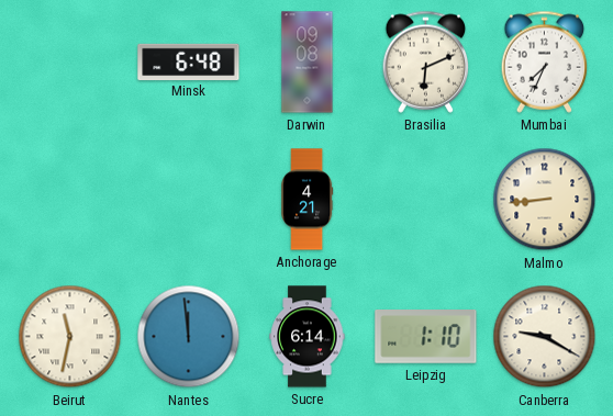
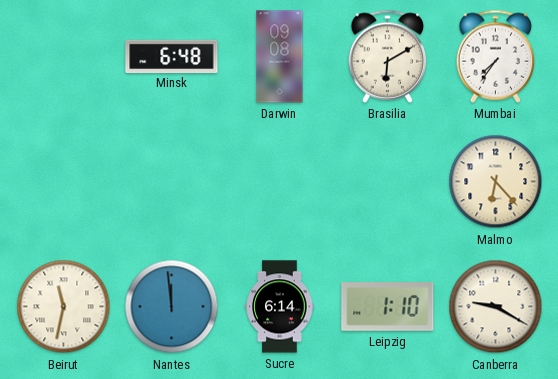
Brasilia: 6:11 -> 6:10
Mumbai: 7:34 -> 7:36
Anchorage: 4:21 -> none
Malmo: 8:44 -> 6:23
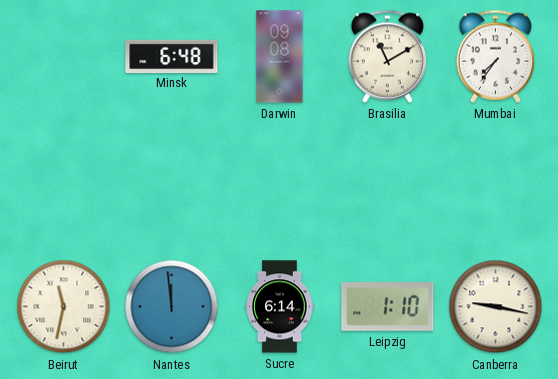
Brasilia: 6:10 -> 11:10
Malmo: 6:23 -> none
Canberra: 9:20 -> 9:17
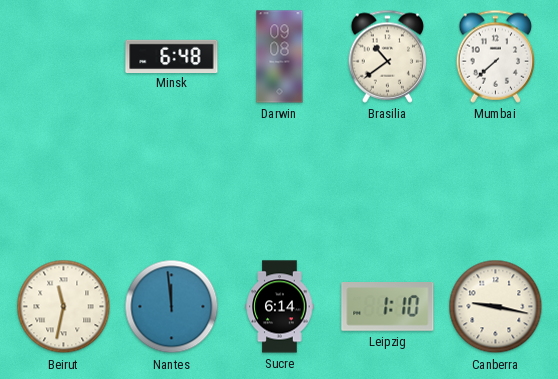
Brasilia: 11:10 -> 10:39
Mumbai: 7:36 -> 7:38
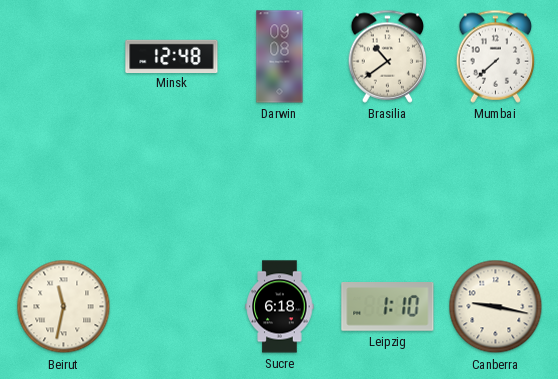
Minsk: 6:48 -> 12:48
Nantes: 11:59 -> none
Sucre: 6:14 -> 6:18
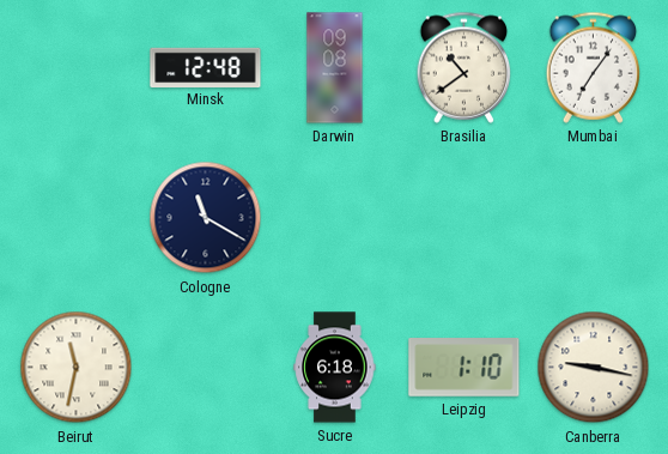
Mumbai: 7:38 -> 7:06
Cologne: none -> 11:20
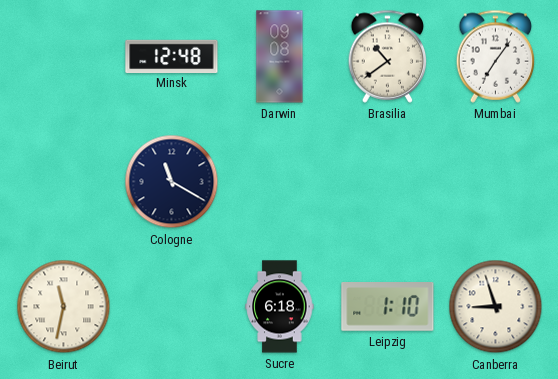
Canberra: 9:17 -> 8:57
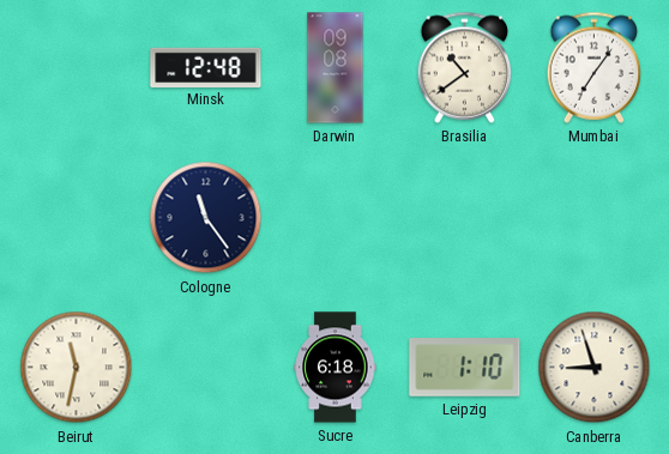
Cologne: 11:20 -> 11:24
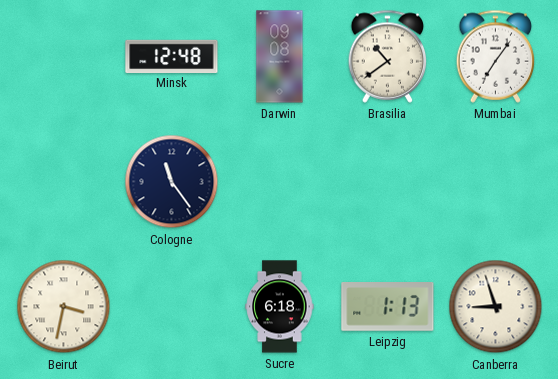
Beirut: 11:32 -> 3:32
Leipzig: 1:10 -> 1:13
